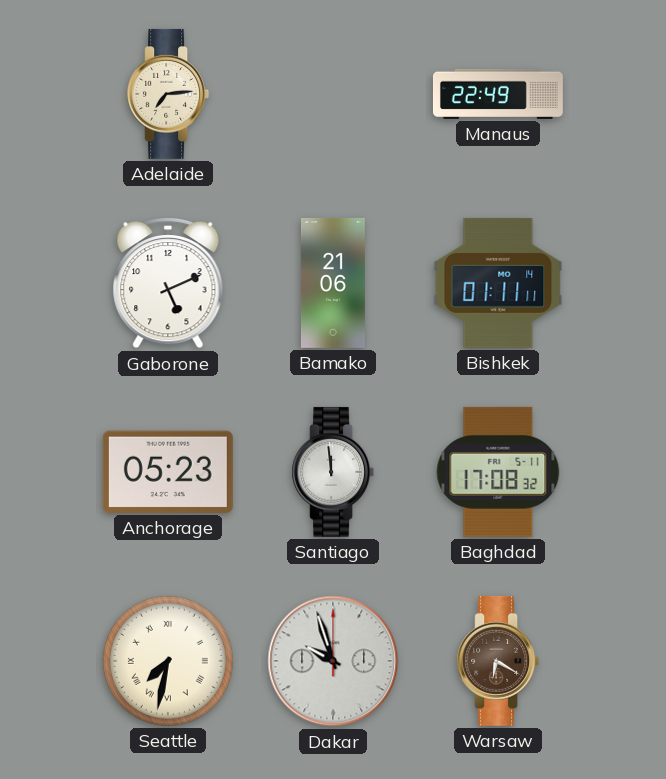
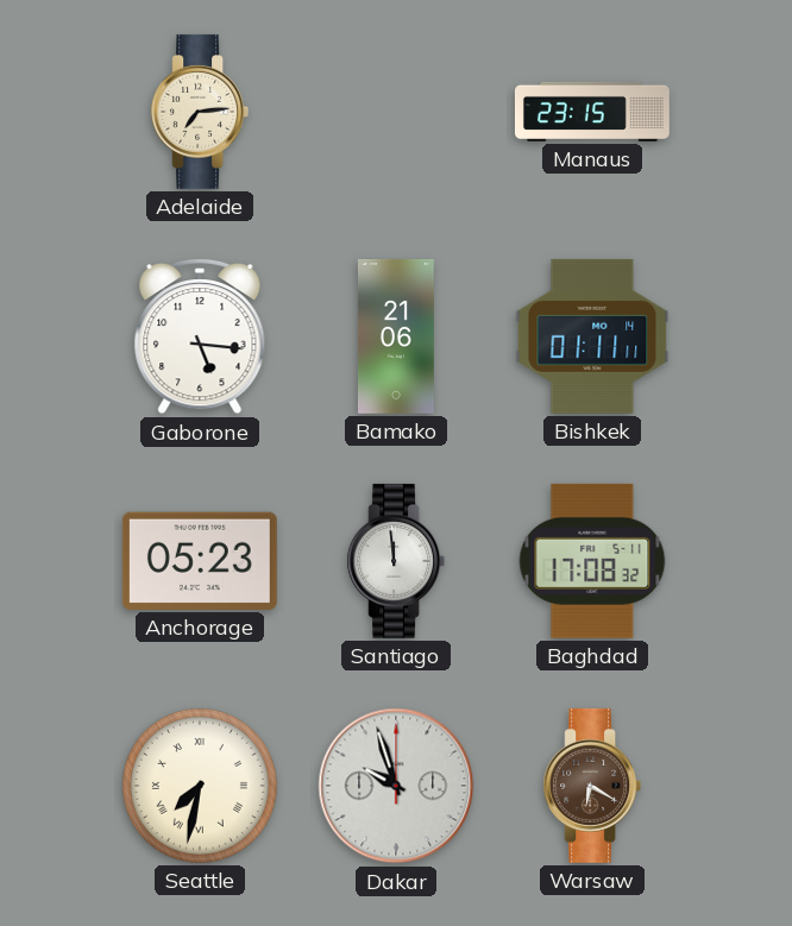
Manaus: 22:49 -> 23:15
Gaborone: 5:11 -> 5:16
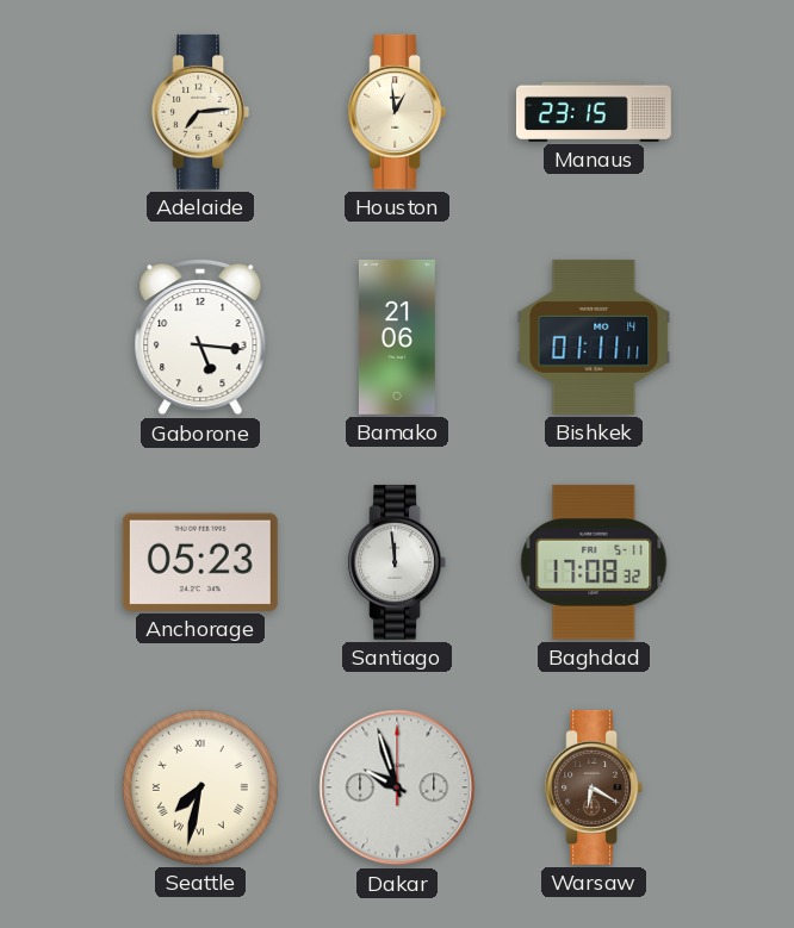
Houston: none -> 12:59
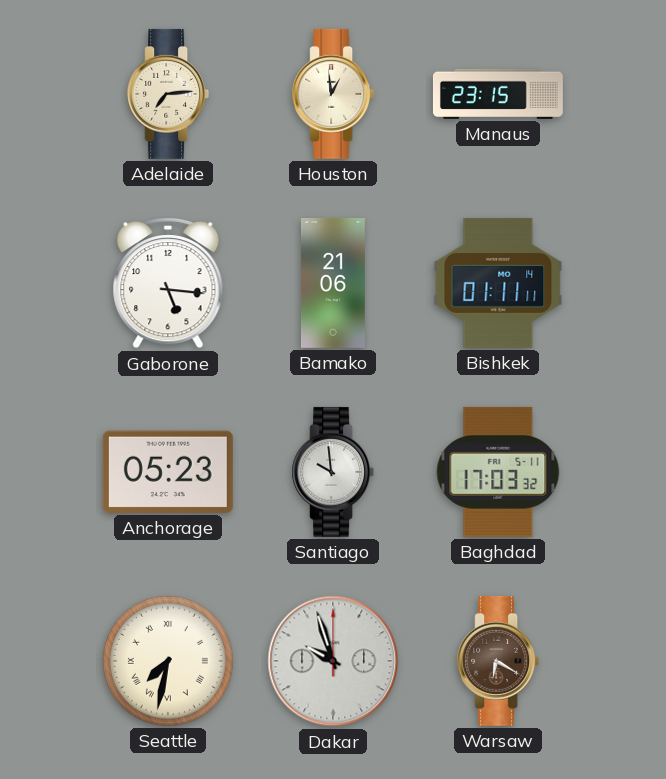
Santiago: 11:59 -> 9:59
Baghdad: 17:08 -> 17:03
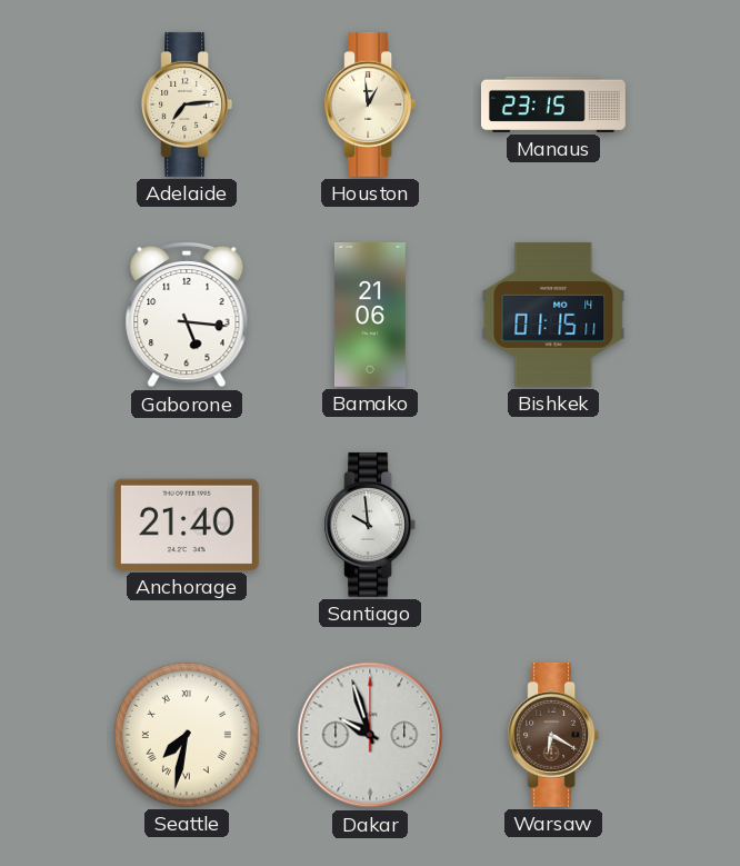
Bishkek: 01:11 -> 01:15
Anchorage: 05:23 -> 21:40
Baghdad: 17:03 -> none
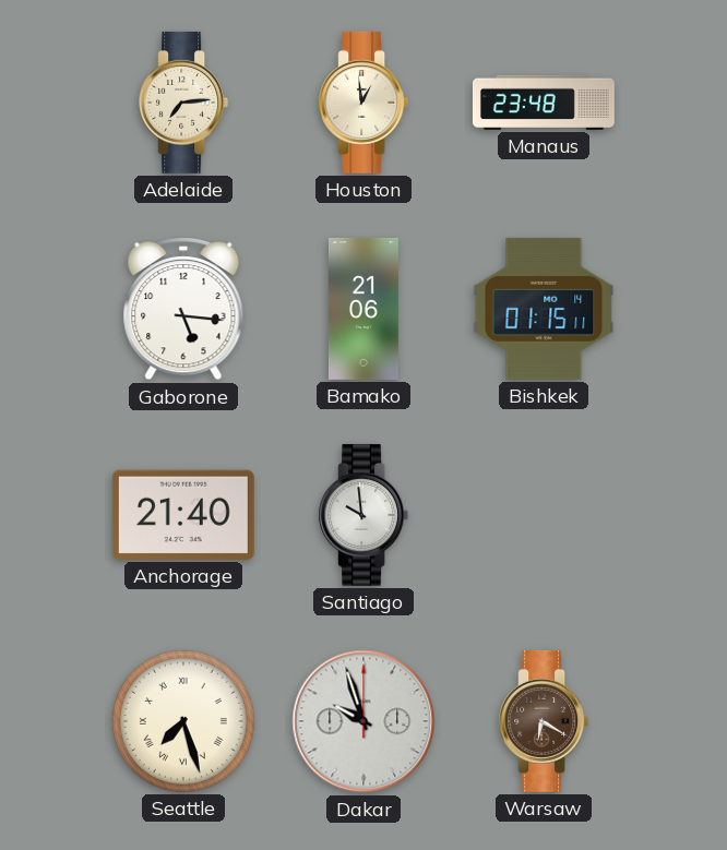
Manaus: 23:15 -> 23:48
Seattle: 7:32 -> 7:27
